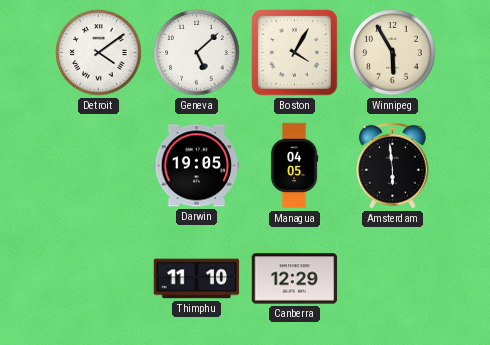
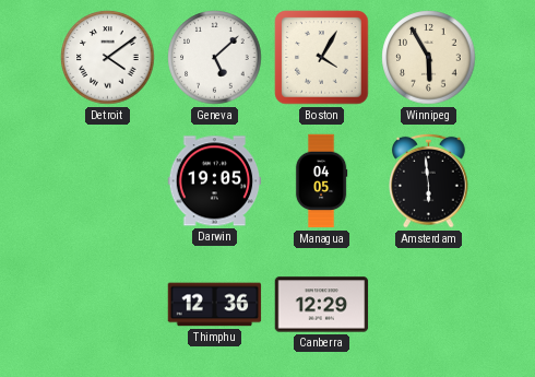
Thimphu: 11:10 -> 12:36
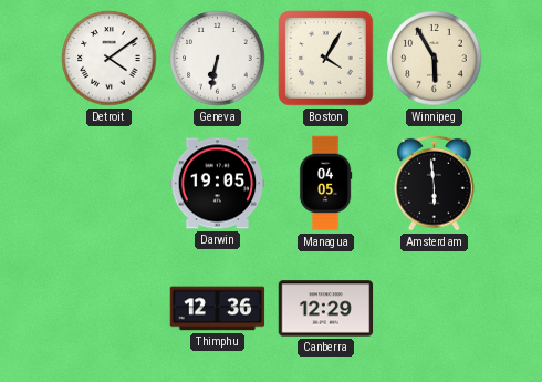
Geneva: 5:08 -> 6:32
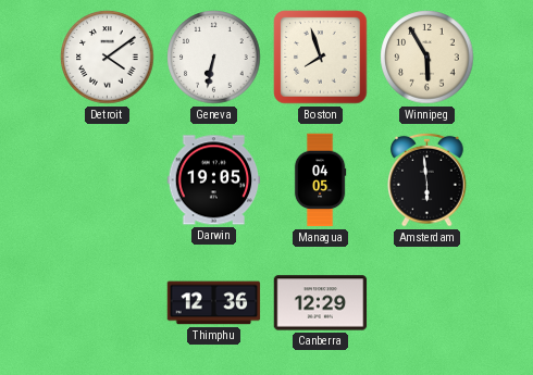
Boston: 4:05 -> 7:57
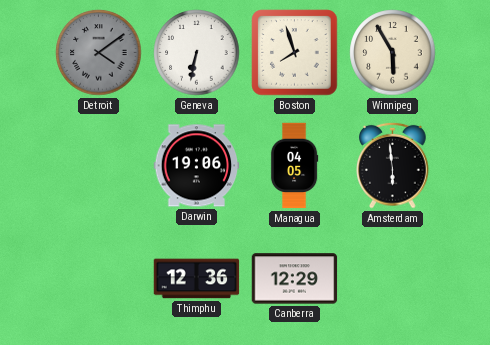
Detroit dial: white -> grey
Darwin: 19:05 -> 19:06
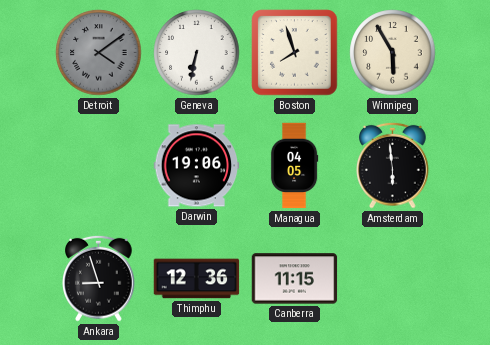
Ankara: none -> 8:57
Canberra: 12:29 -> 11:15
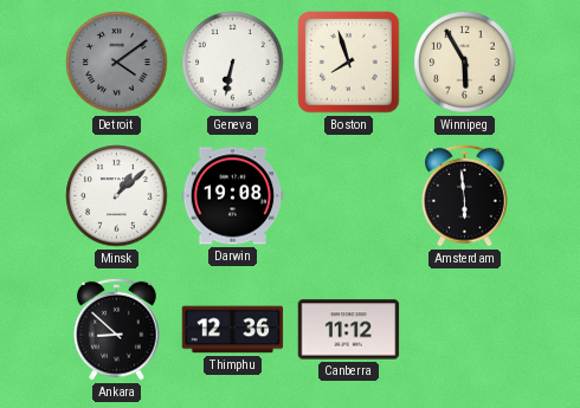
Minsk: none -> 1:08
Darwin: 19:06 -> 19:08
Managua: 04:05 -> none
Ankara: 8:57 -> 8:52
Canberra: 11:15 -> 11:12
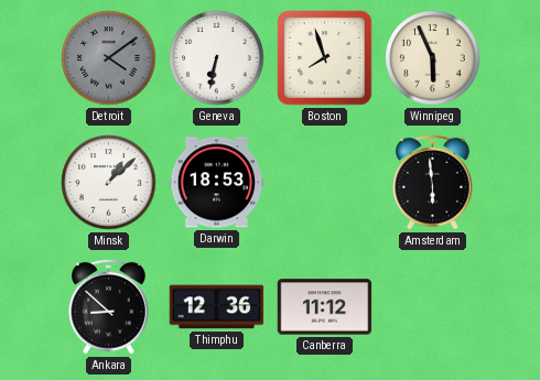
Winnipeg: 5:55 -> 5:56
Darwin: 19:08 -> 18:53
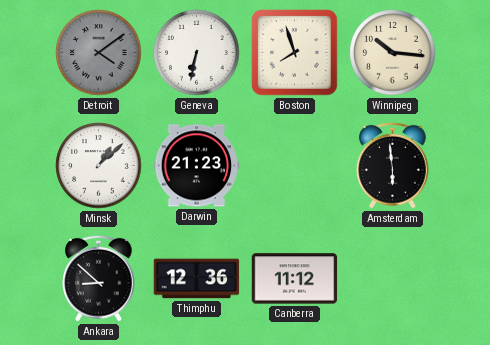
Winnipeg: 5:56 -> 10:16
Darwin: 18:53 -> 21:23
